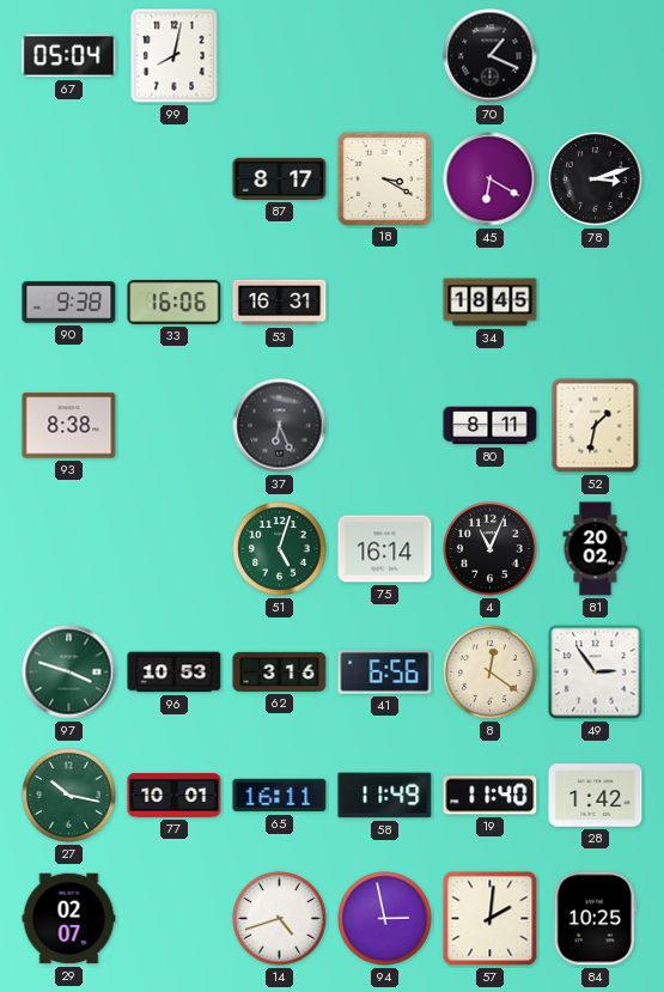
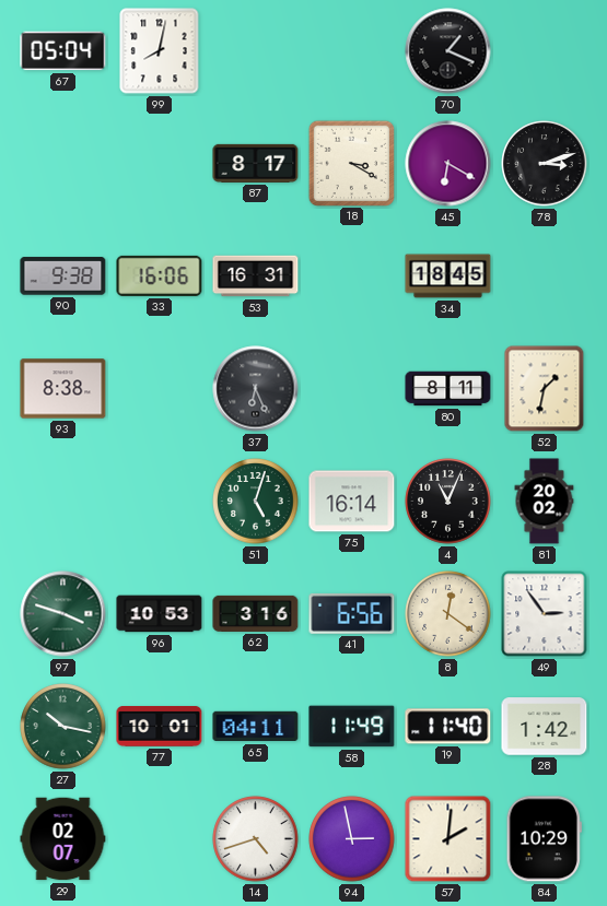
65: 16:11 -> 04:11
84: 10:25 -> 10:29
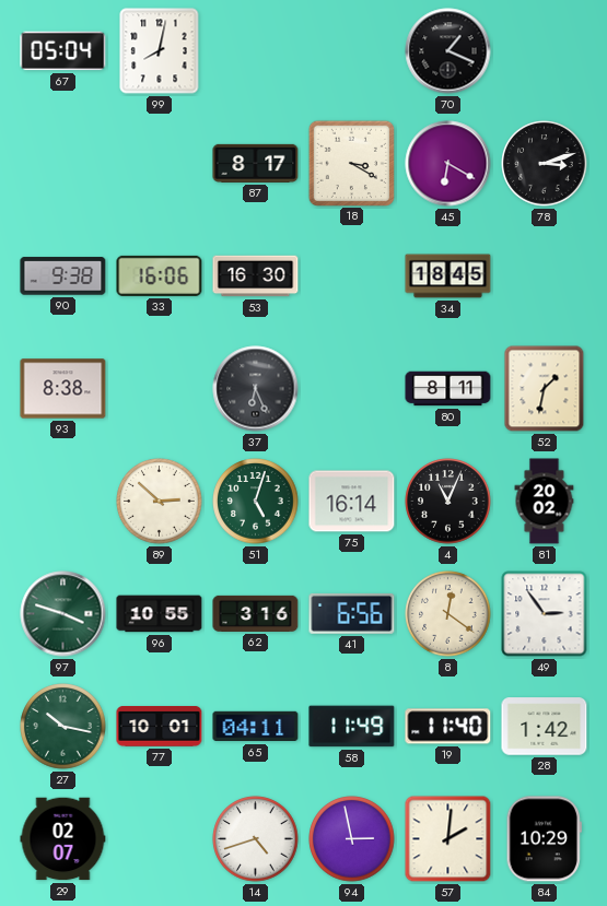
53: 16:31 -> 16:30
89: none -> 2:52
96: 10:53 -> 10:55
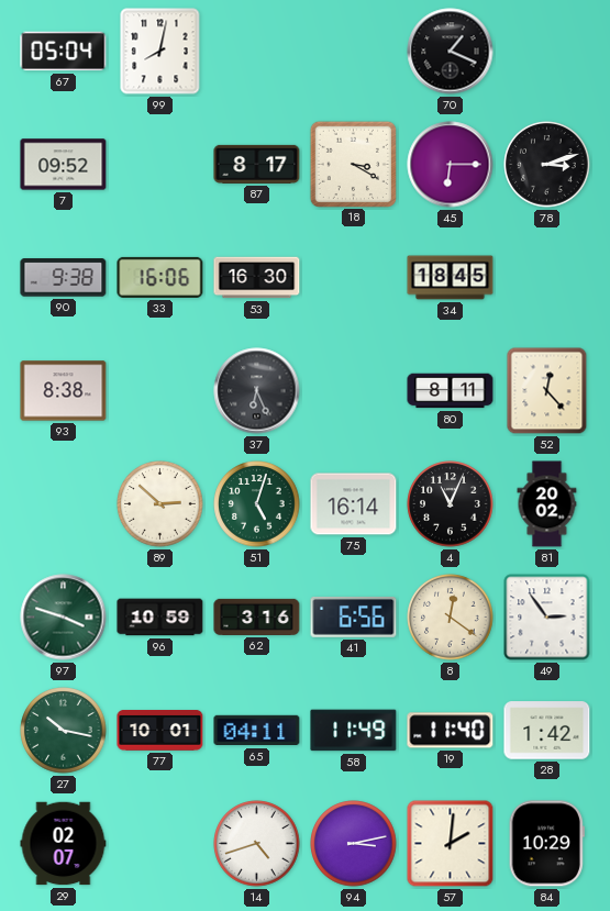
7: none -> 09:52
45: 6:20 -> 6:15
52: 1:32 -> 12:23
96: 10:55 -> 10:59
94: 2:58 -> 3:13
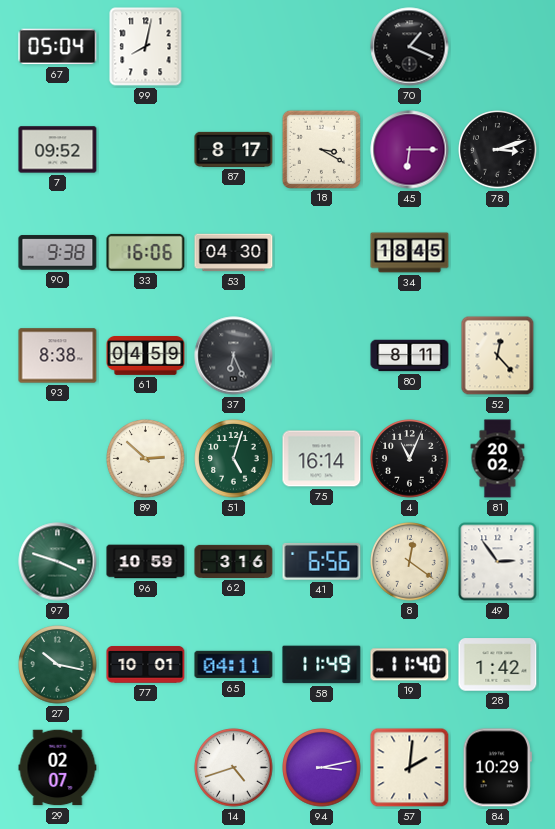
53: 16:30 -> 04:30
61: none -> 04:59
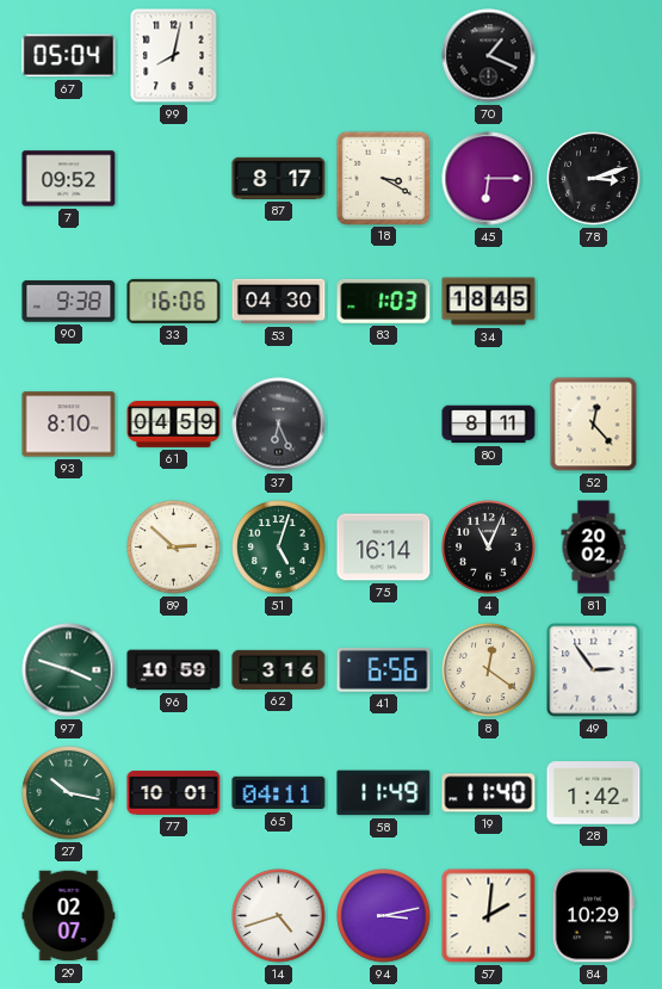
83: none -> 1:03
93: 8:38 -> 8:10
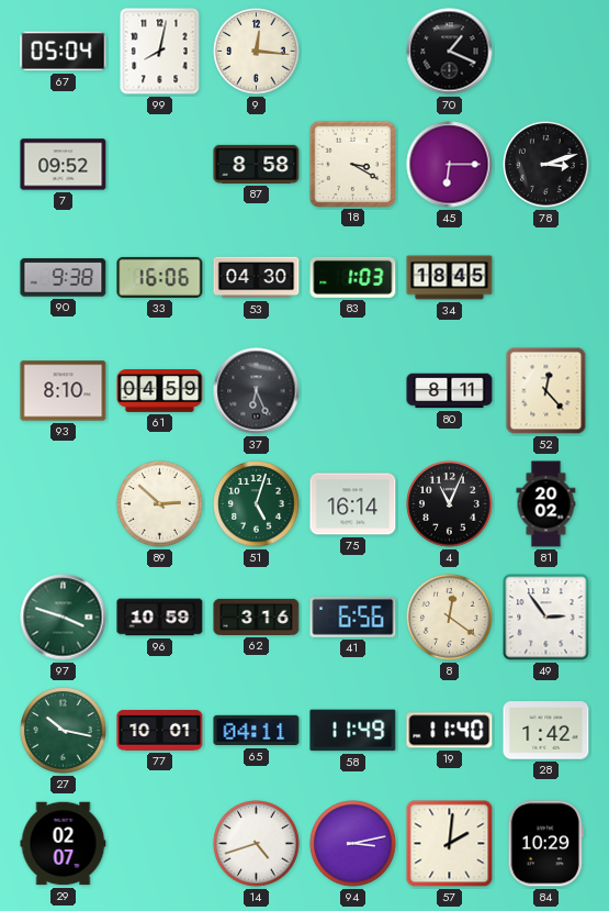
9: none -> 12:16
87: 8:17 -> 8:58
